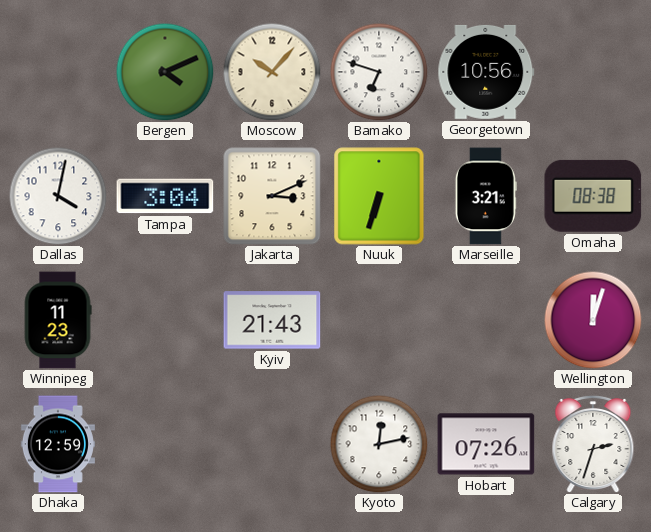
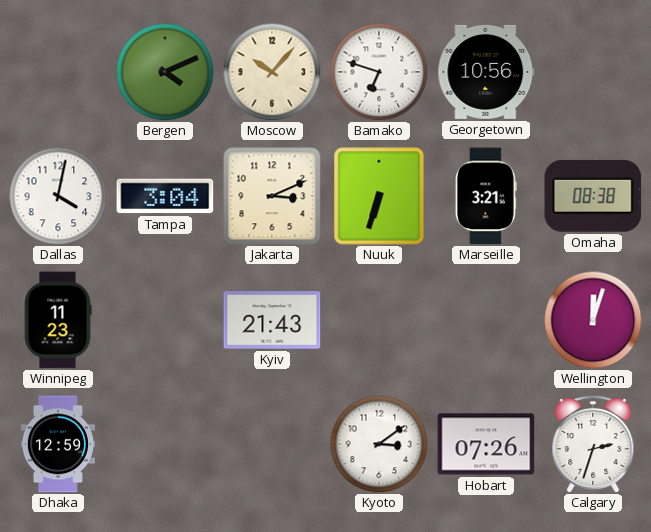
Kyoto: 12:13 -> 3:09
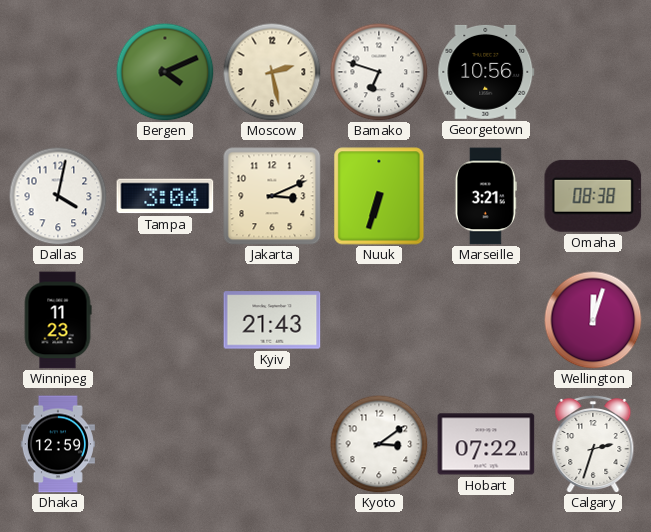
Moscow: 10:07 -> 2:28
Hobart: 07:26 -> 07:22
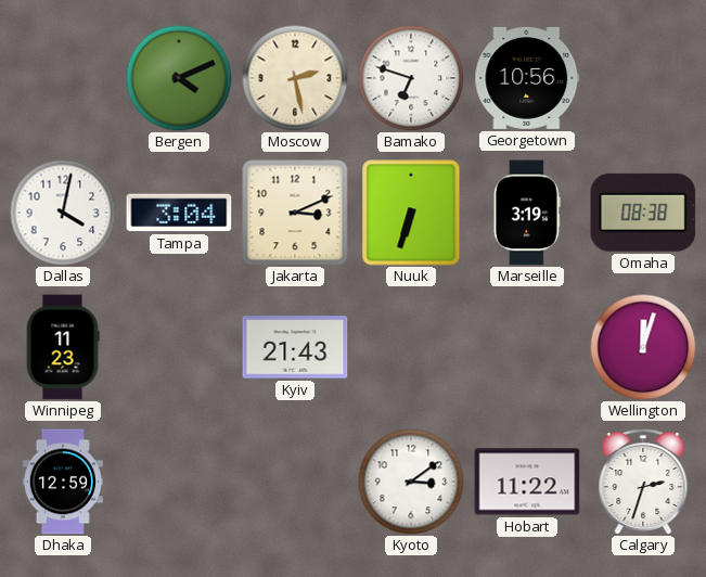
Marseille: 3:21 -> 3:19
Hobart: 07:22 -> 11:22
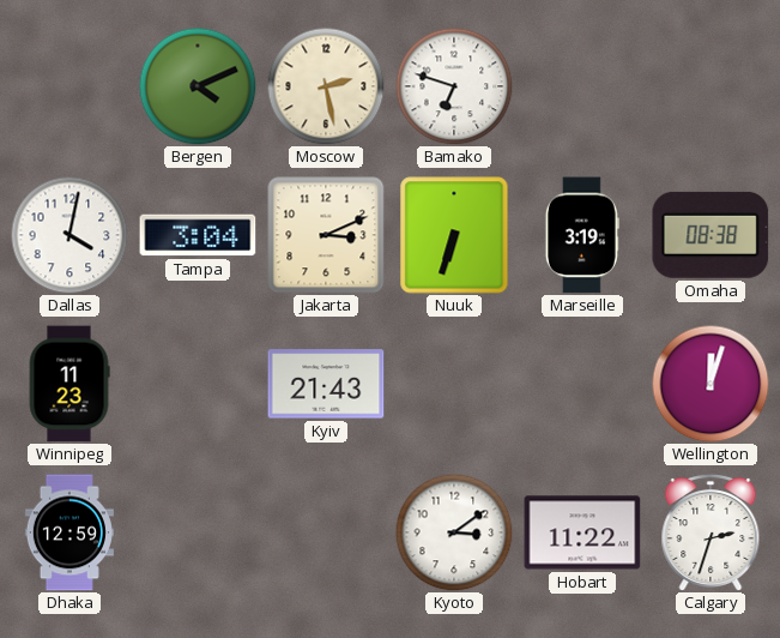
Georgetown: 10:56 -> none
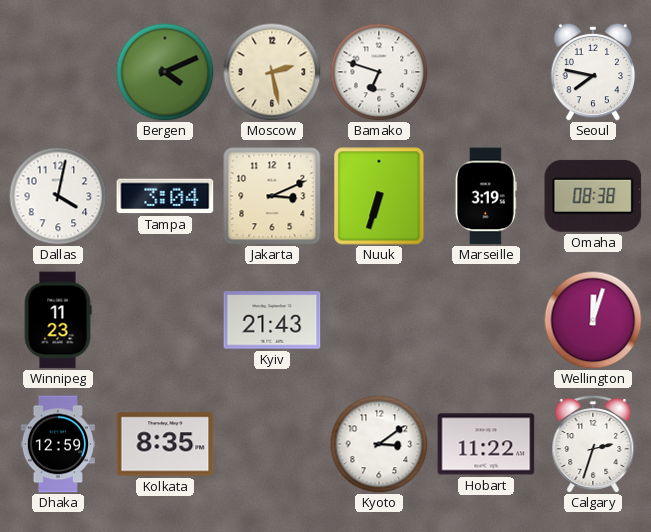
Seoul: none -> 7:47
Kolkata: none -> 8:35
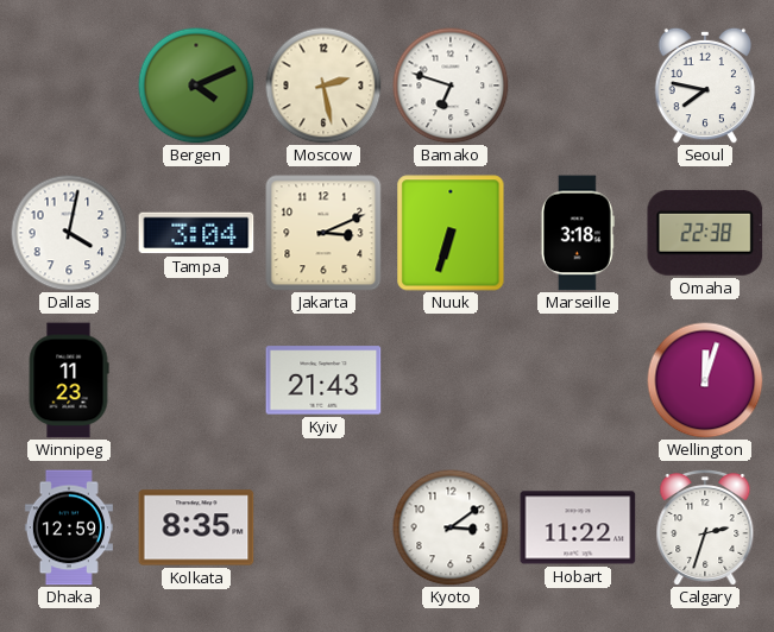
Marseille: 3:19 -> 3:18
Omaha: 08:38 -> 22:38
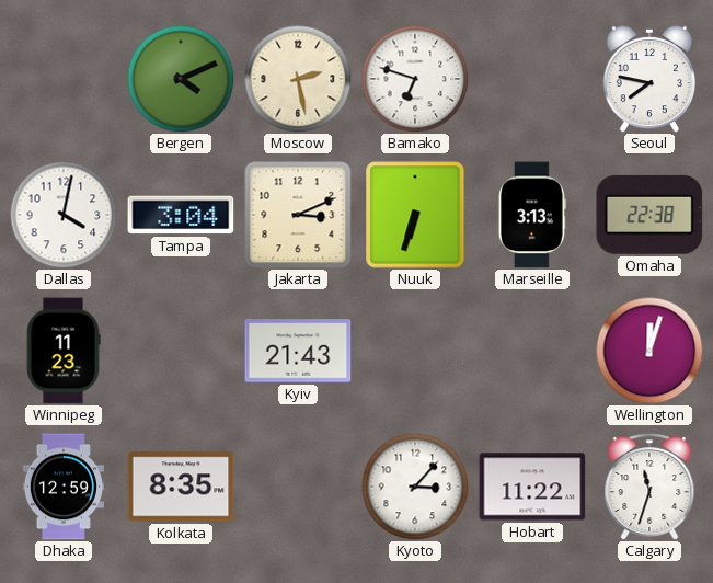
Marseille: 3:18 -> 3:13
Kyoto: 3:09 -> 3:07
Calgary: 2:33 -> 11:33
